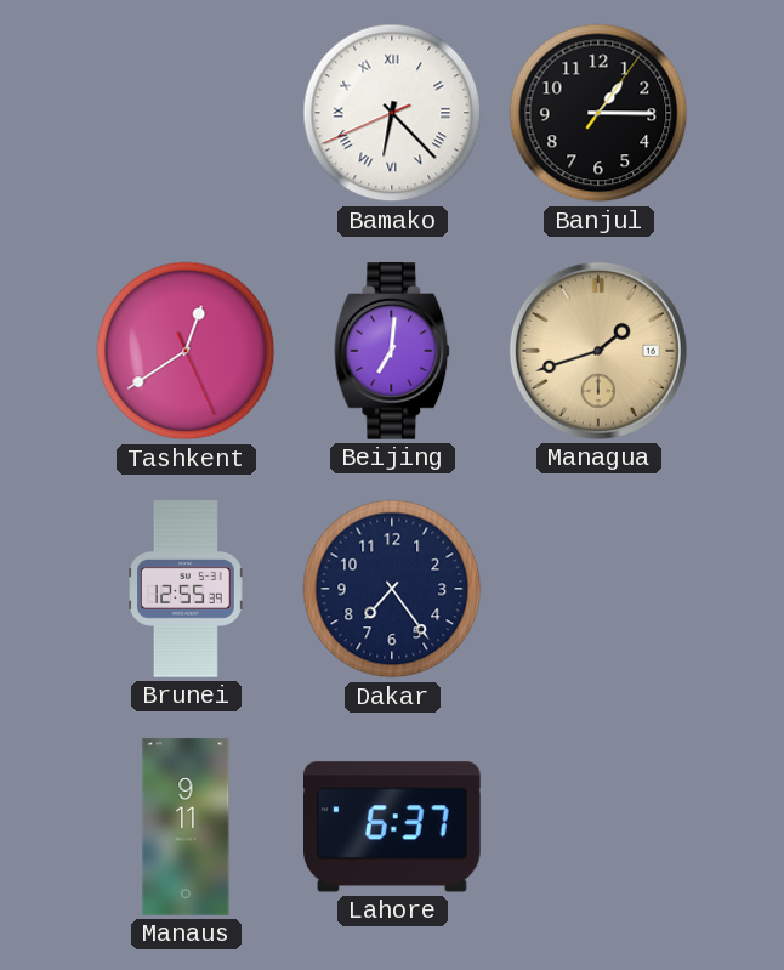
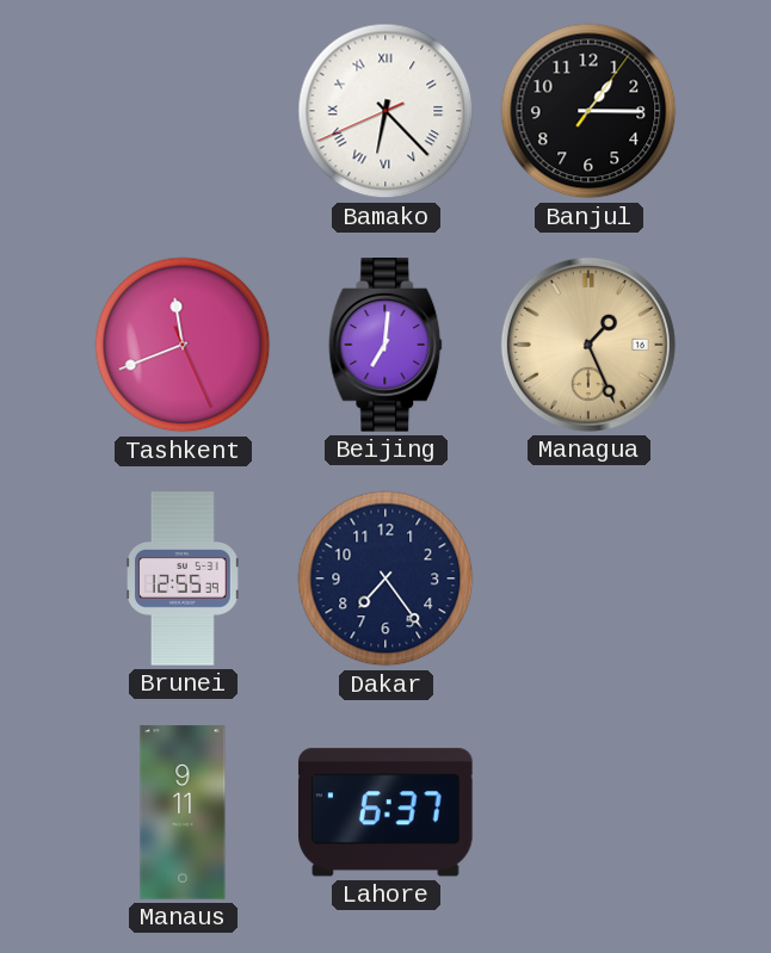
Tashkent: 12:39 -> 11:41
Managua: 1:42 -> 1:26
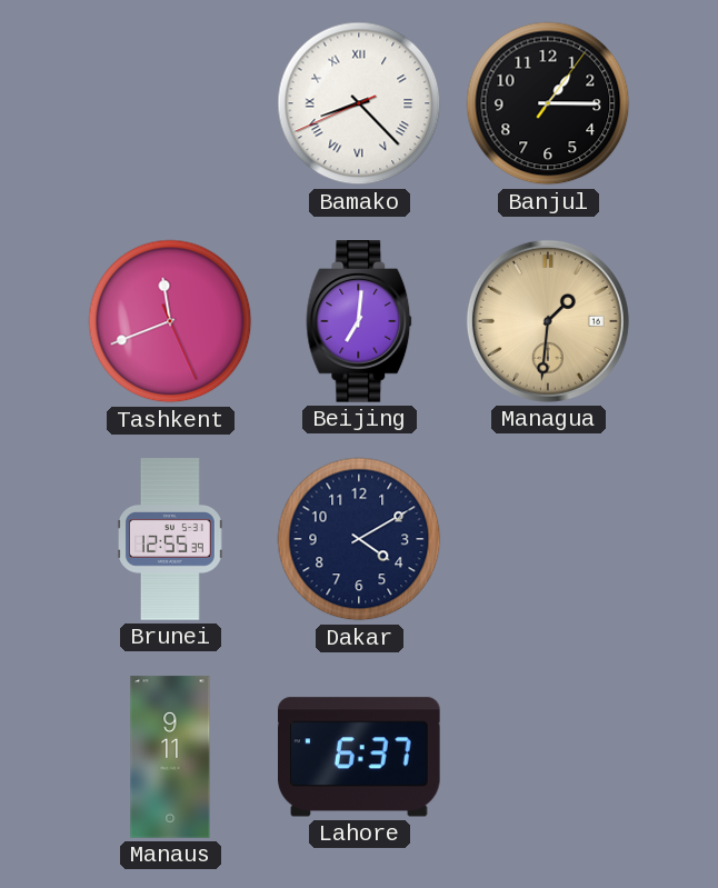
Bamako: 6:22 -> 8:22
Managua: 1:26 -> 1:31
Dakar: 7:24 -> 4:10
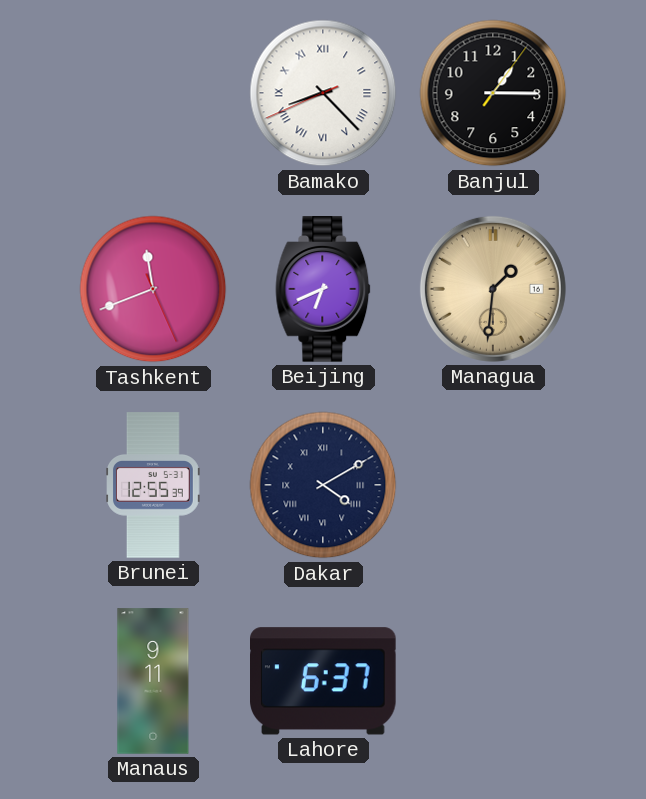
Beijing: 7:01 -> 6:41
Dakar numerals: Arabic -> Roman
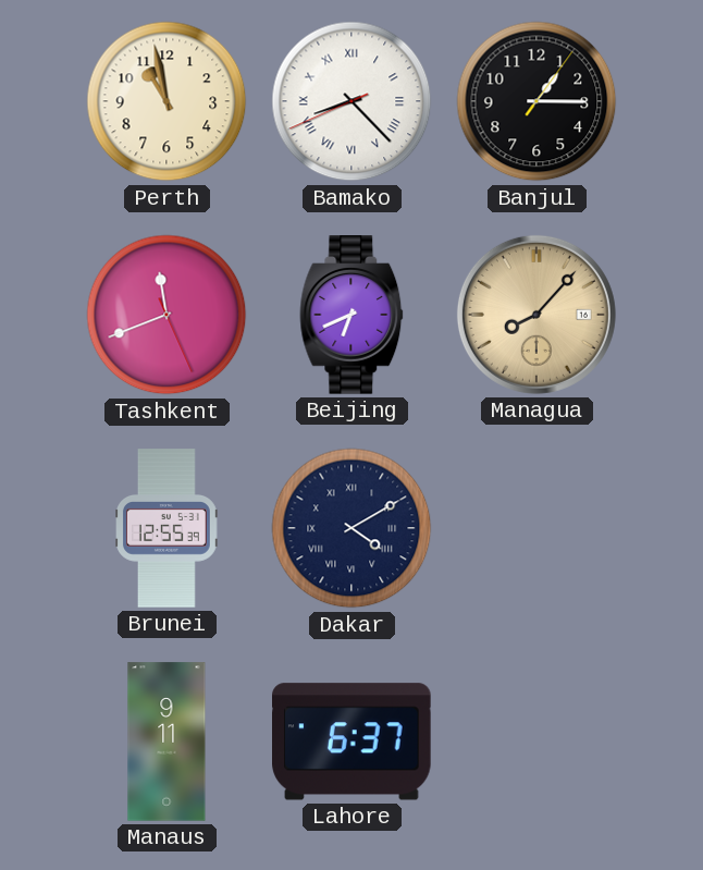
Perth: none -> 10:58
Managua: 1:31 -> 8:07
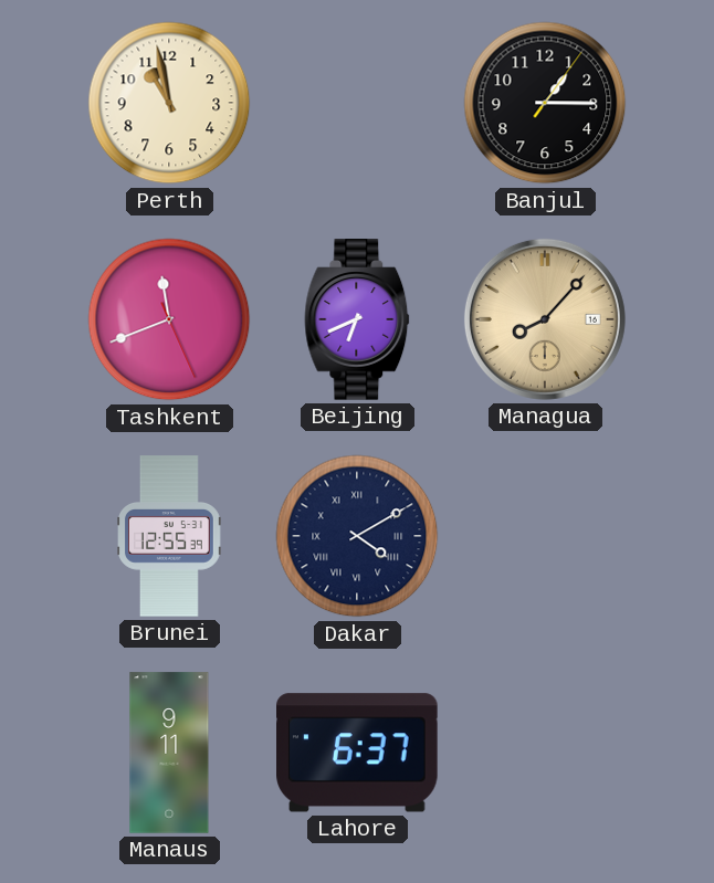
Bamako: 8:22 -> none
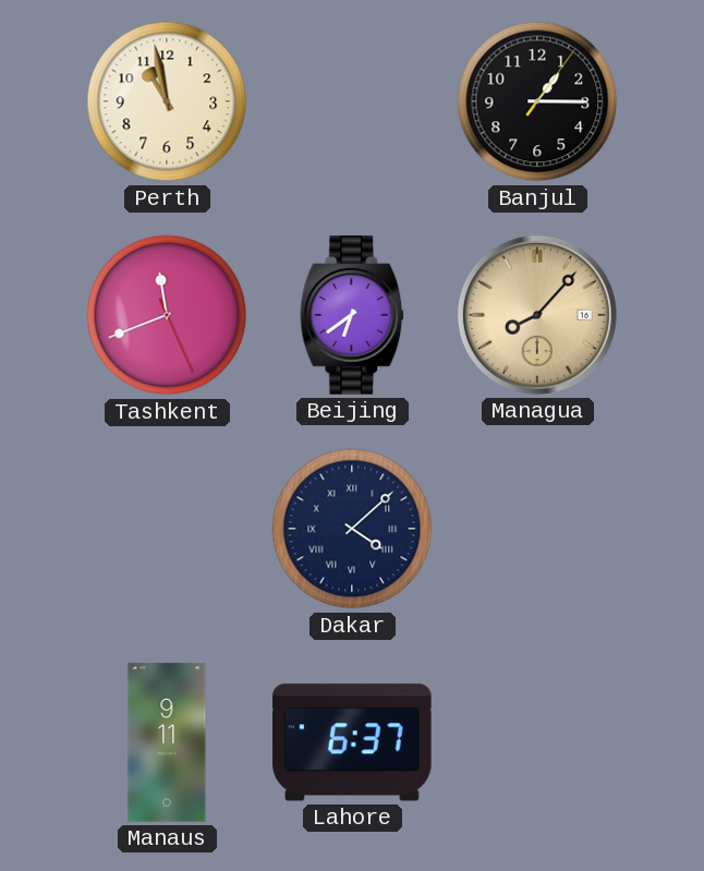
Beijing: 6:41 -> 6:39
Brunei: 12:55 -> none
Dakar: 4:10 -> 4:08
